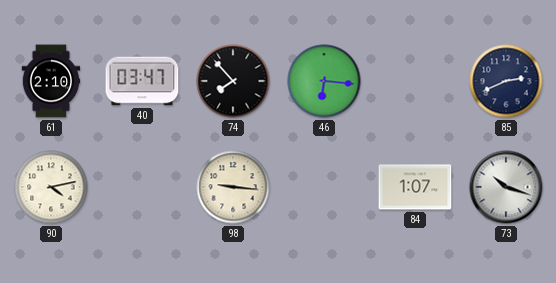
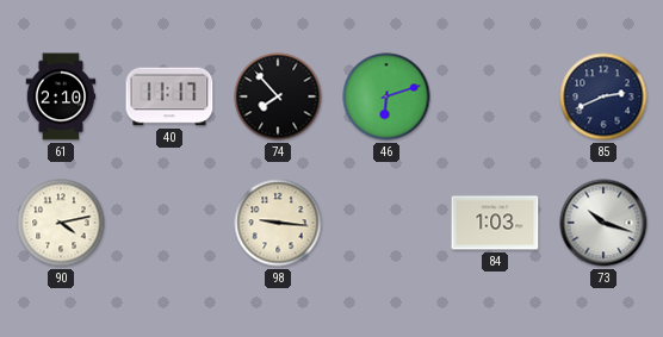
40: 03:47 -> 11:17
46: 6:16 -> 6:12
84: 1:07 -> 1:03
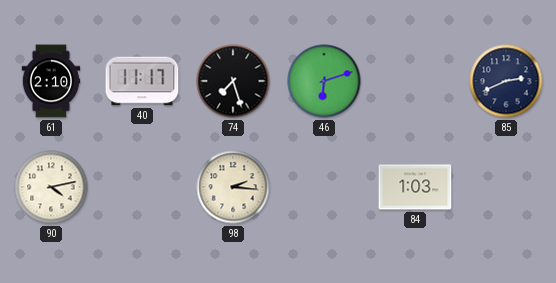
74: 7:53 -> 7:27
98: 9:16 -> 2:16
73: 10:18 -> none
